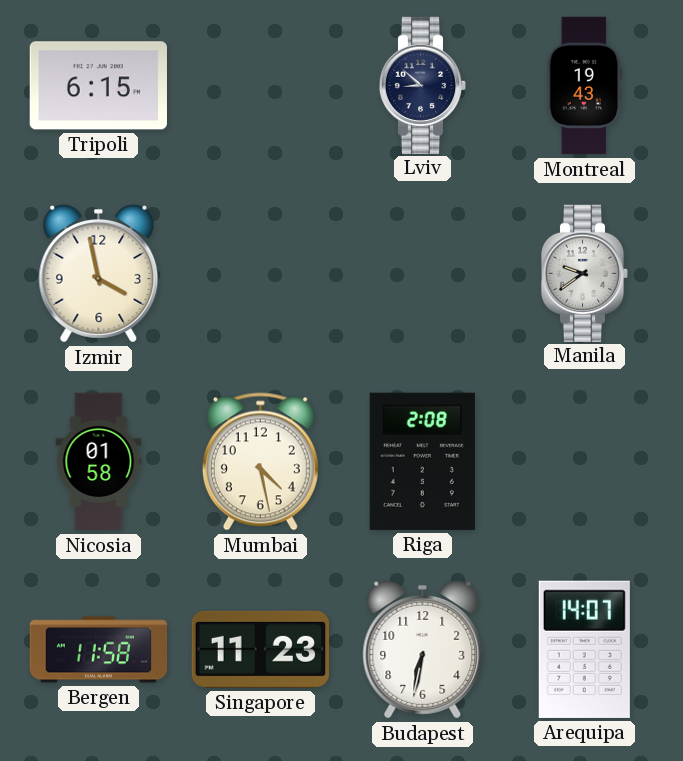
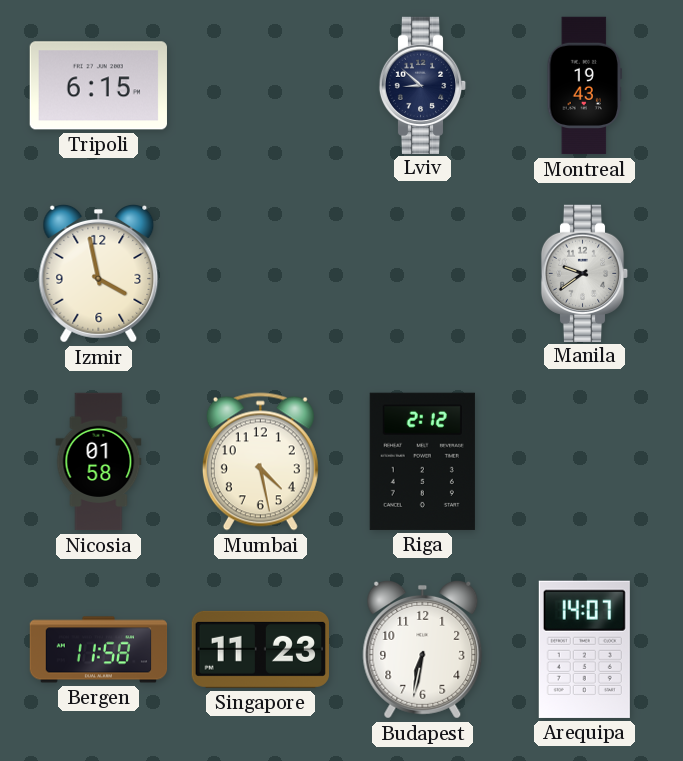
Riga: 2:08 -> 2:12
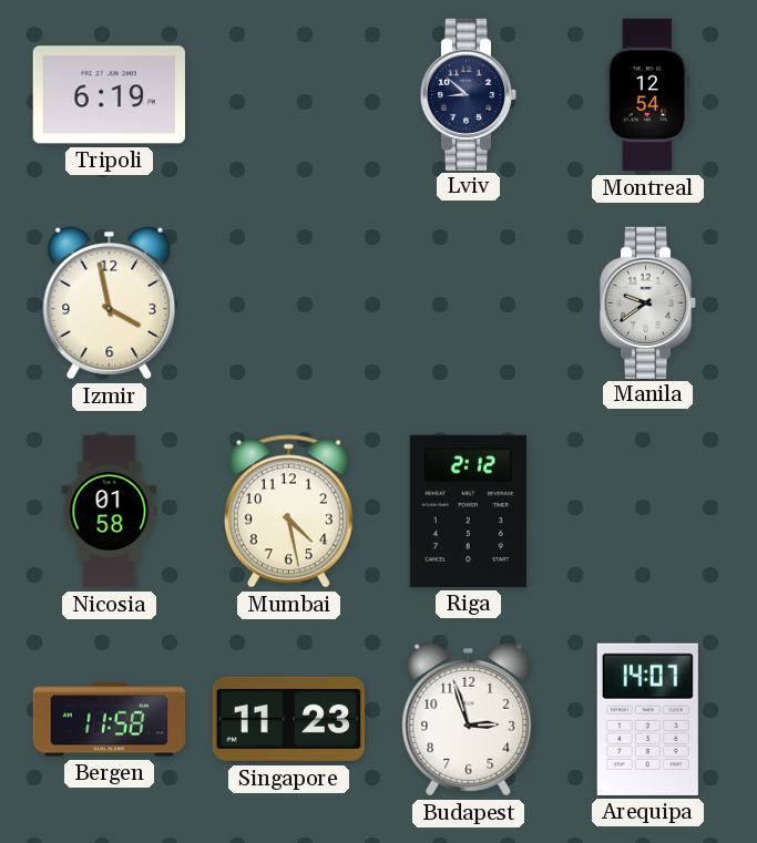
Tripoli: 6:15 -> 6:19
Montreal: 19:43 -> 12:54
Budapest: 6:32 -> 2:57
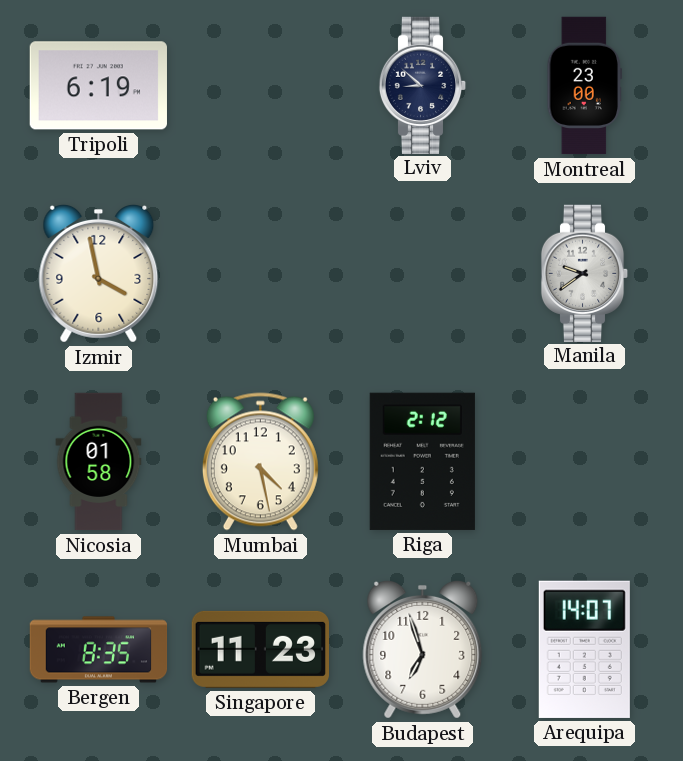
Montreal: 12:54 -> 23:00
Bergen: 11:58 -> 8:35
Budapest: 2:57 -> 6:57
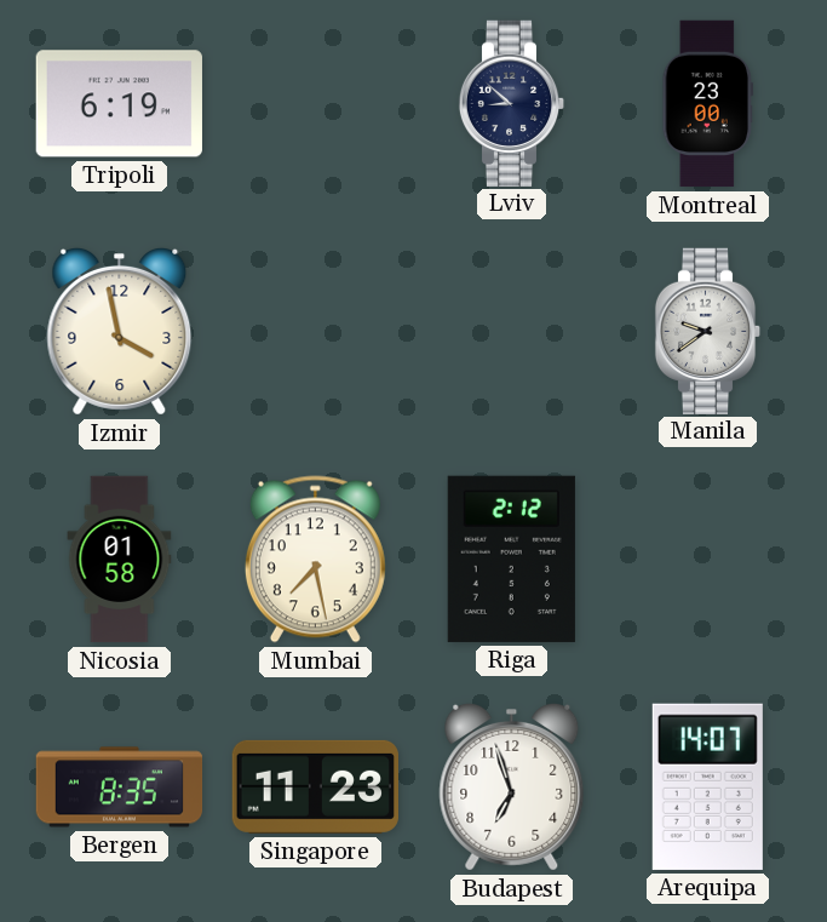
Mumbai: 4:28 -> 7:28
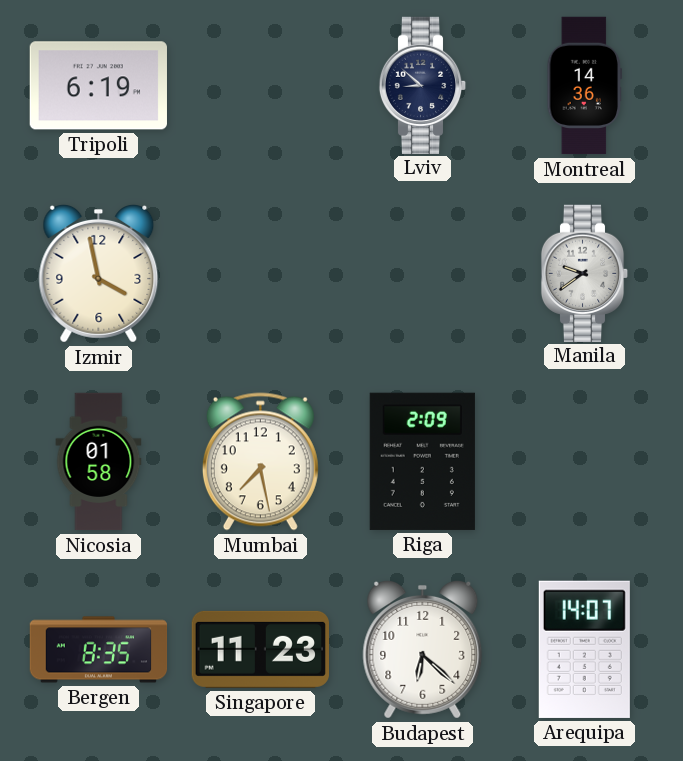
Montreal: 23:00 -> 14:36
Riga: 2:12 -> 2:09
Budapest: 6:57 -> 6:22
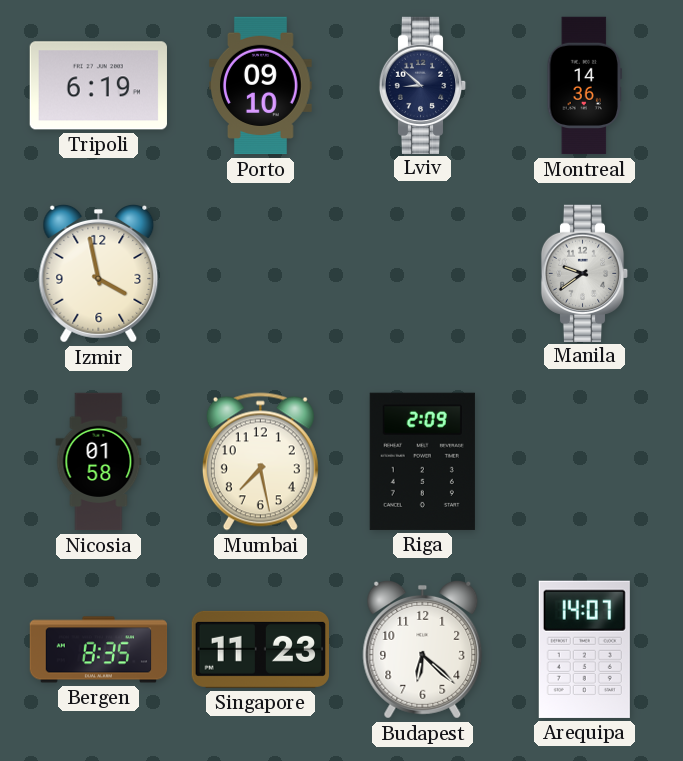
Porto: none -> 09:10
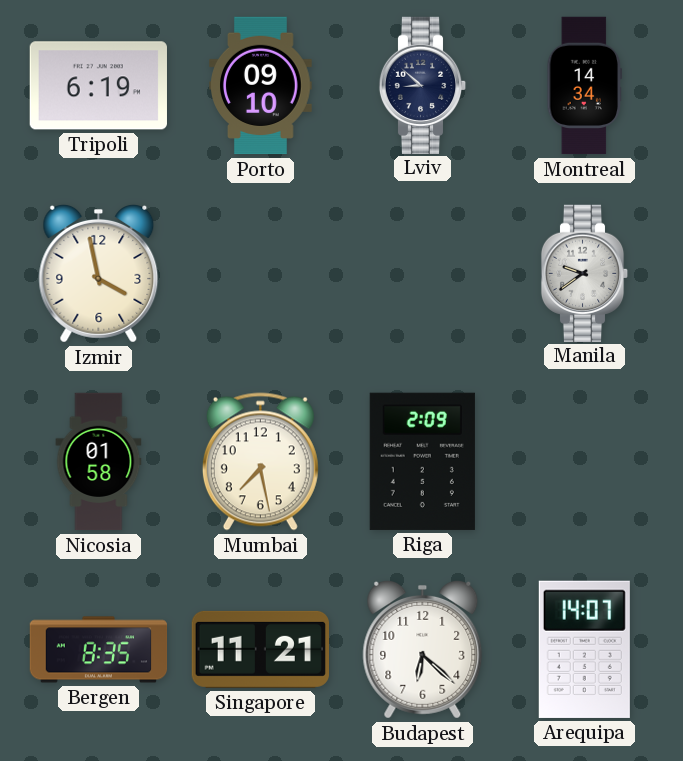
Montreal: 14:36 -> 14:34
Singapore: 11:23 -> 11:21
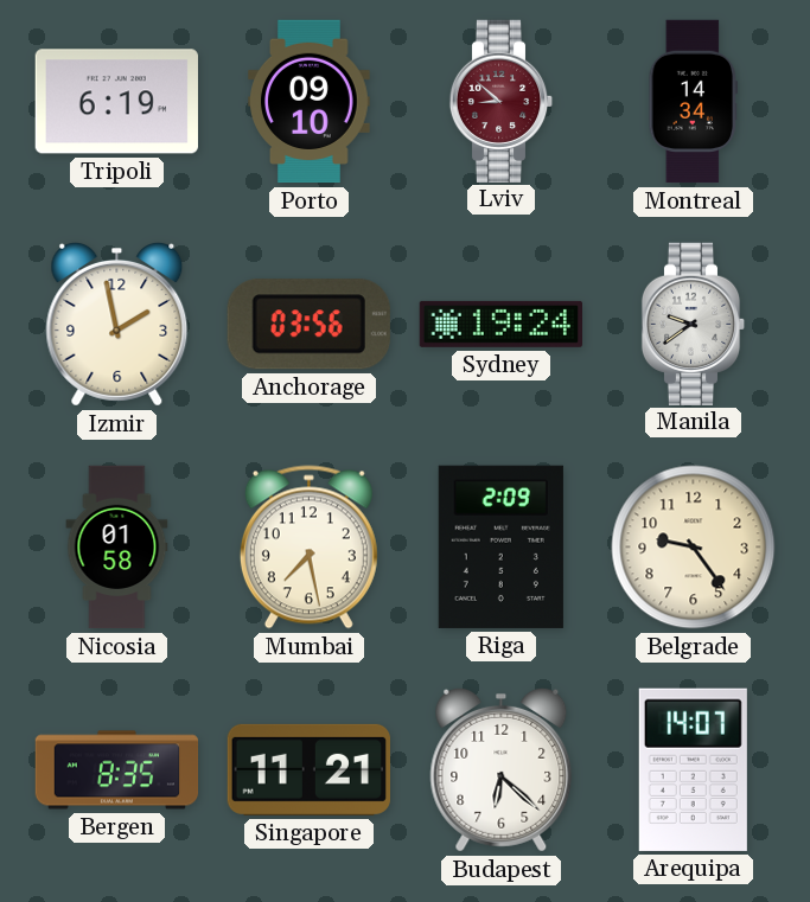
Lviv dial: navy -> burgundy
Izmir: 3:58 -> 1:58
Anchorage: none -> 03:56
Sydney: none -> 19:24
Belgrade: none -> 9:24
